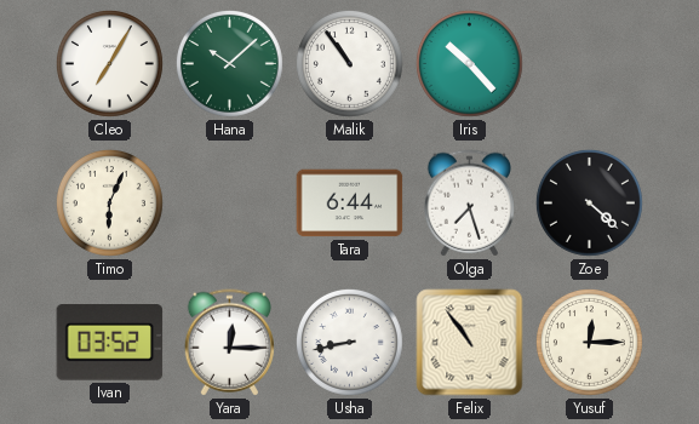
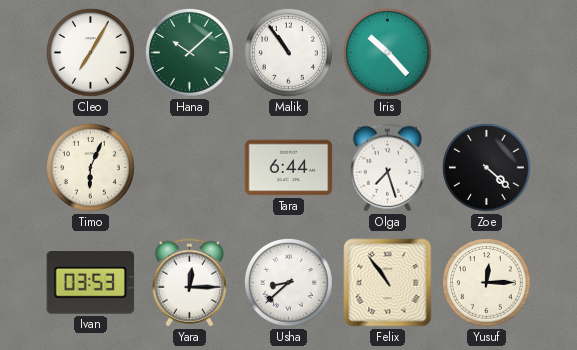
Ivan: 03:52 -> 03:53
Usha: 8:43 -> 8:38
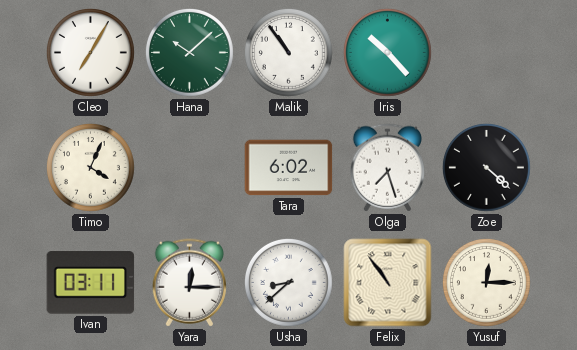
Timo: 6:04 -> 4:04
Tara: 6:44 -> 6:02
Ivan: 03:53 -> 03:11
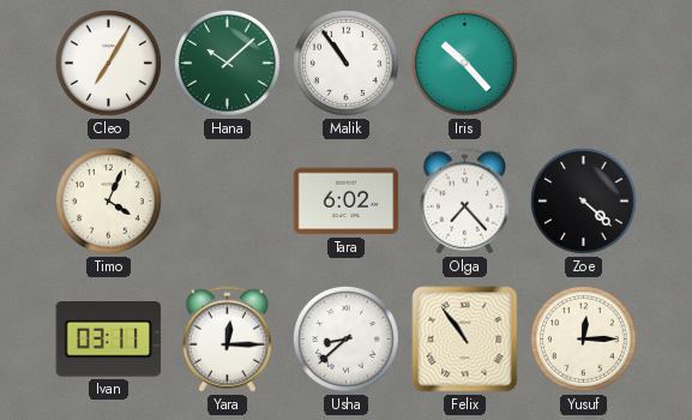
Olga: 7:27 -> 7:23
